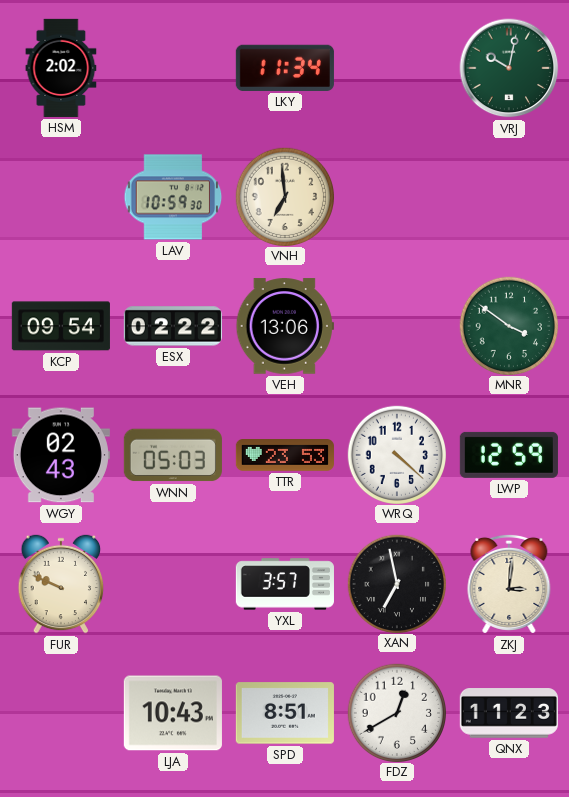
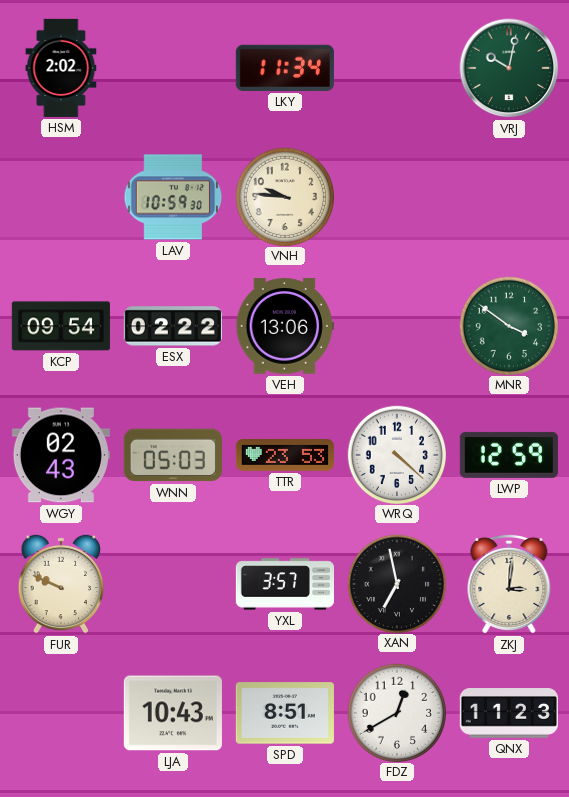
VNH: 6:59 -> 9:46
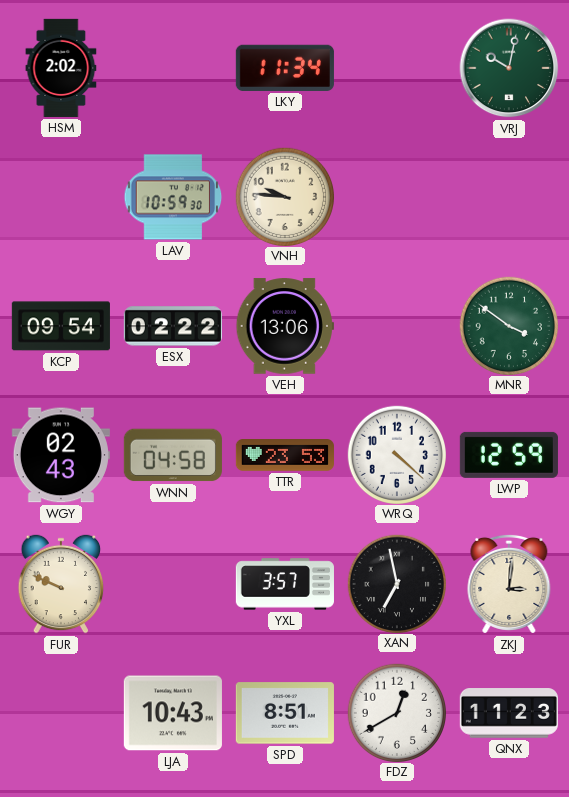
WNN: 05:03 -> 04:58
